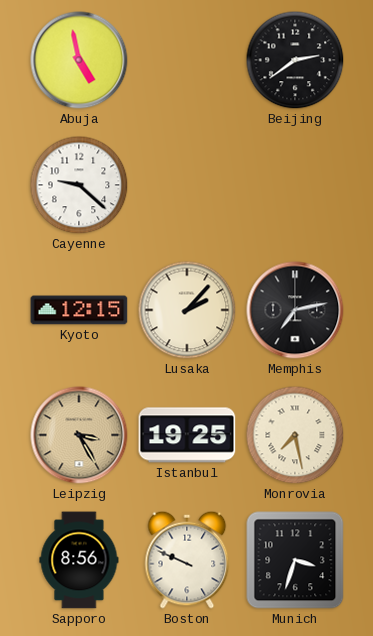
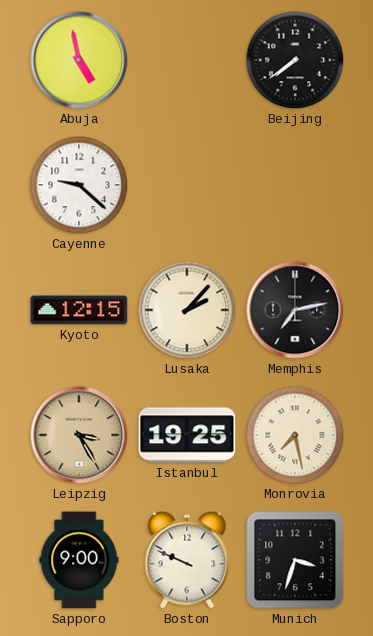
Beijing: 2:39 -> 7:39
Sapporo: 8:56 -> 9:00
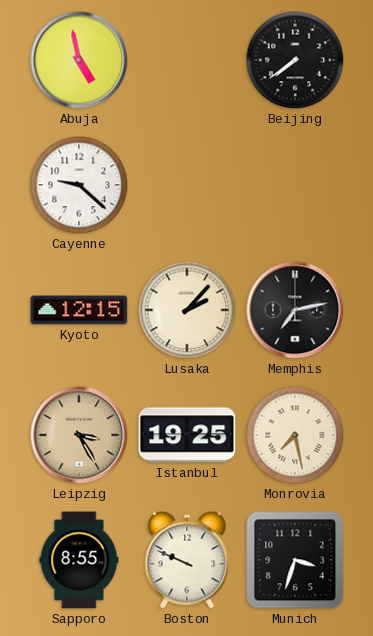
Sapporo: 9:00 -> 8:55
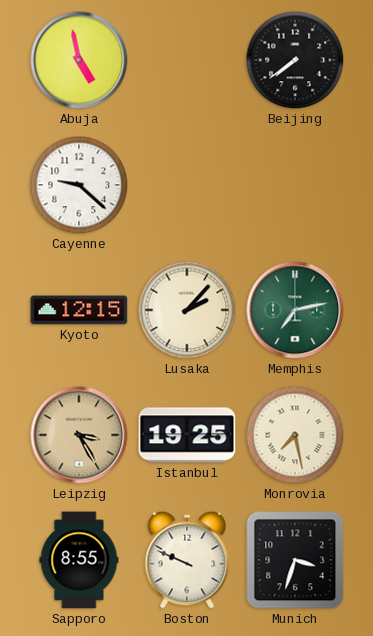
Memphis dial: black -> green
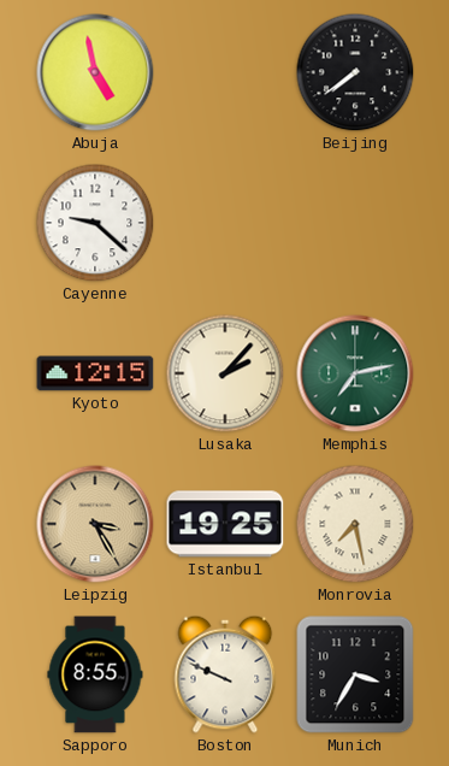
Munich: 3:33 -> 3:35
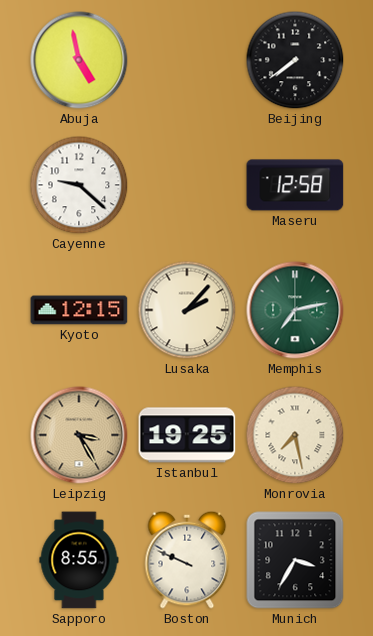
Maseru: none -> 12:58
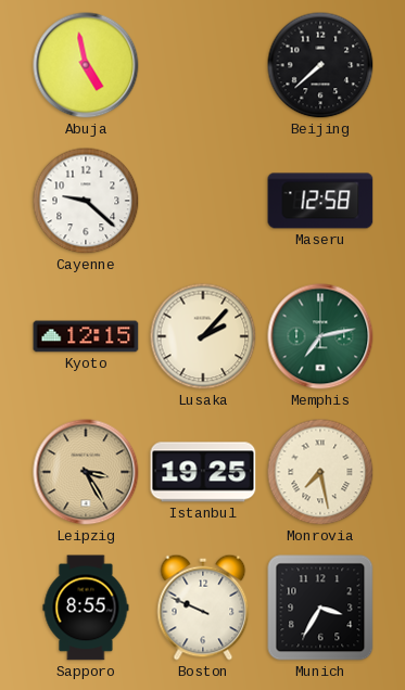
Beijing: 7:39 -> 7:38
